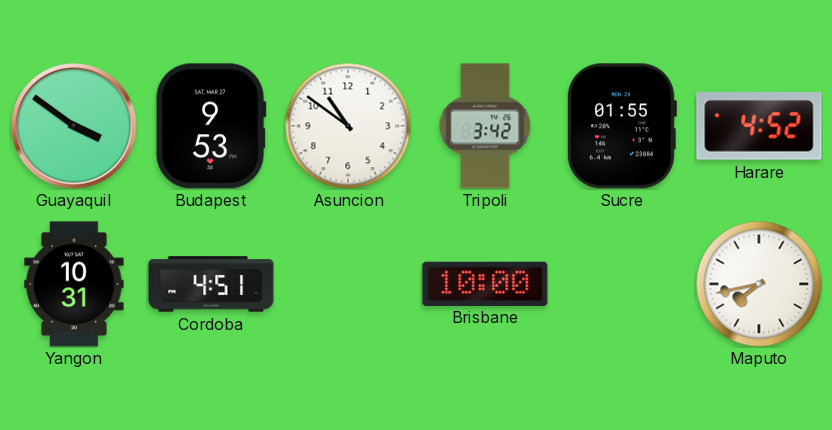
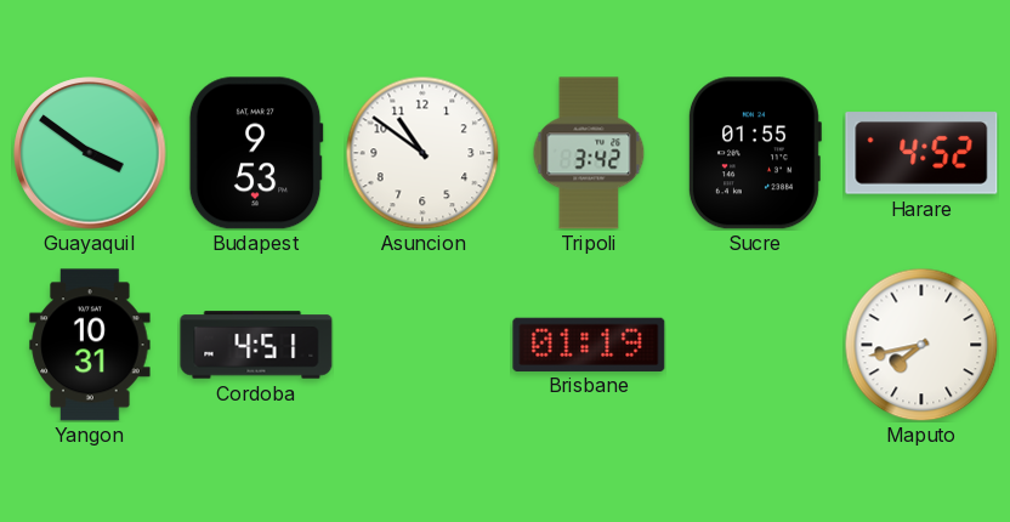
Brisbane: 10:00 -> 01:19
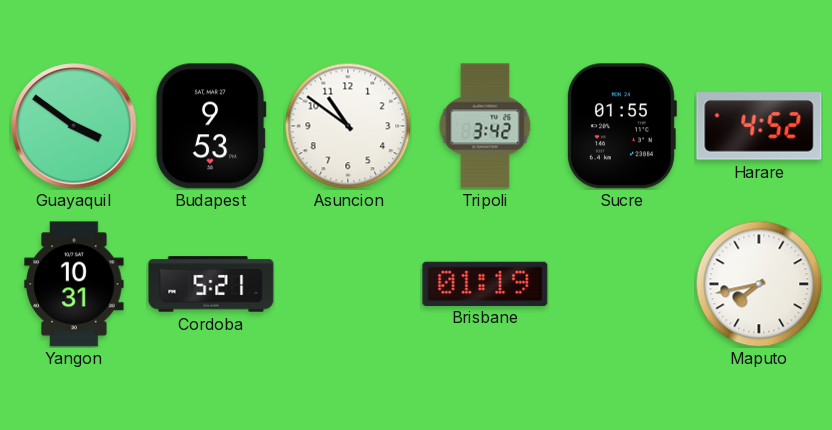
Cordoba: 4:51 -> 5:21
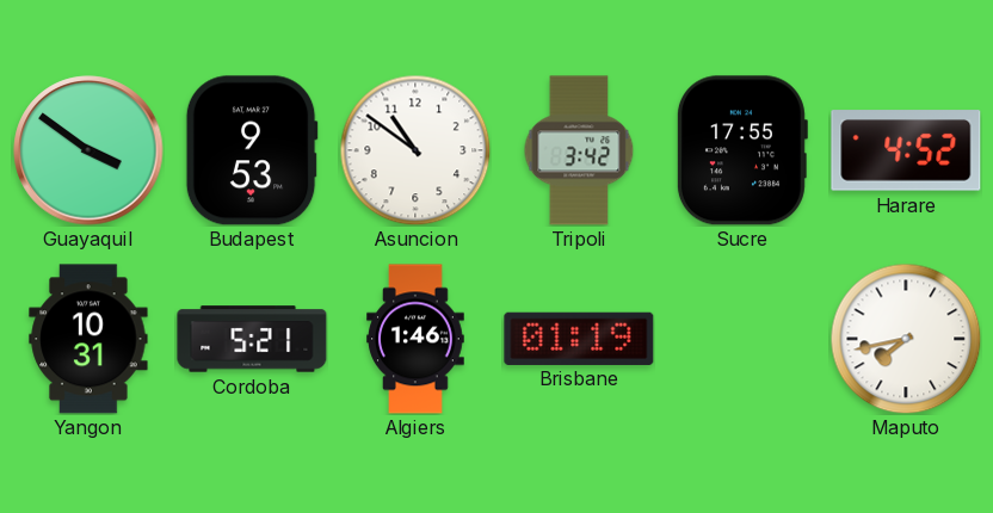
Sucre: 01:55 -> 17:55
Algiers: none -> 1:46
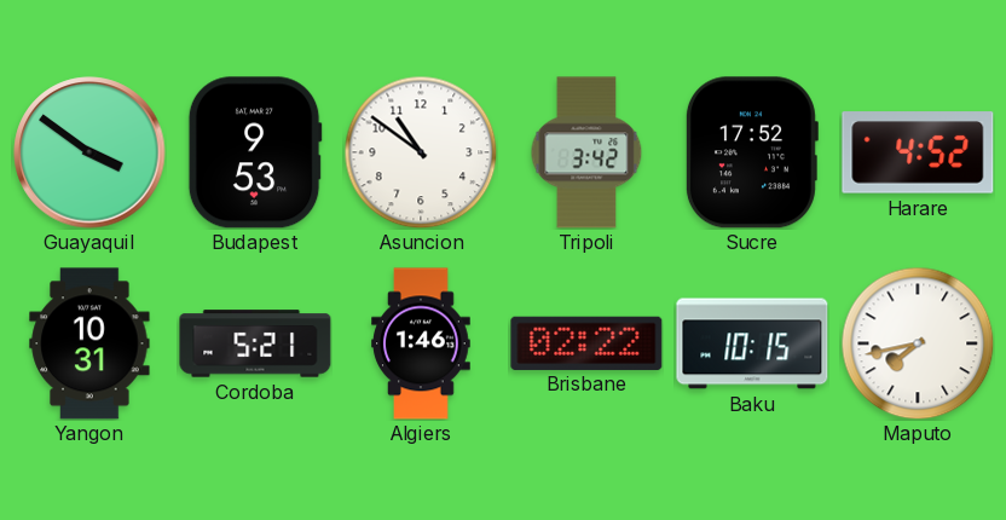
Sucre: 17:55 -> 17:52
Brisbane: 01:19 -> 02:22
Baku: none -> 10:15
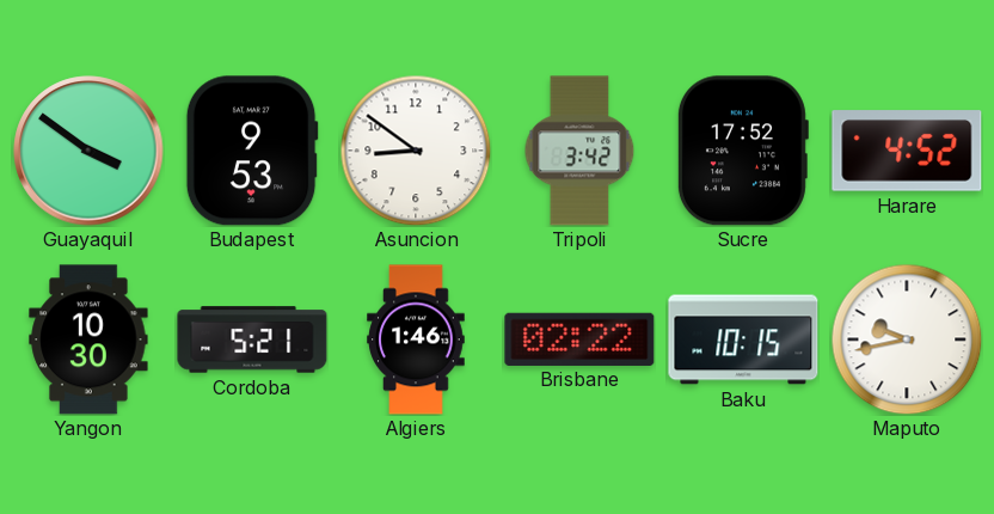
Asuncion: 10:51 -> 8:51
Yangon: 10:31 -> 10:30
Maputo: 7:43 -> 9:43
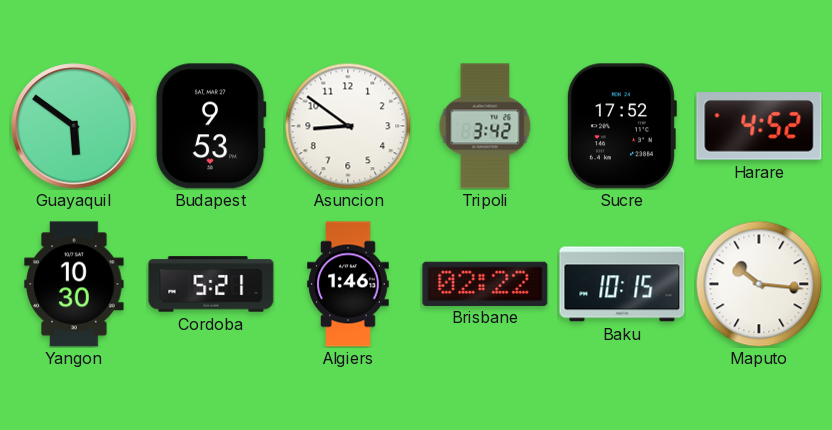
Guayaquil: 3:51 -> 5:51
Maputo: 9:43 -> 10:16
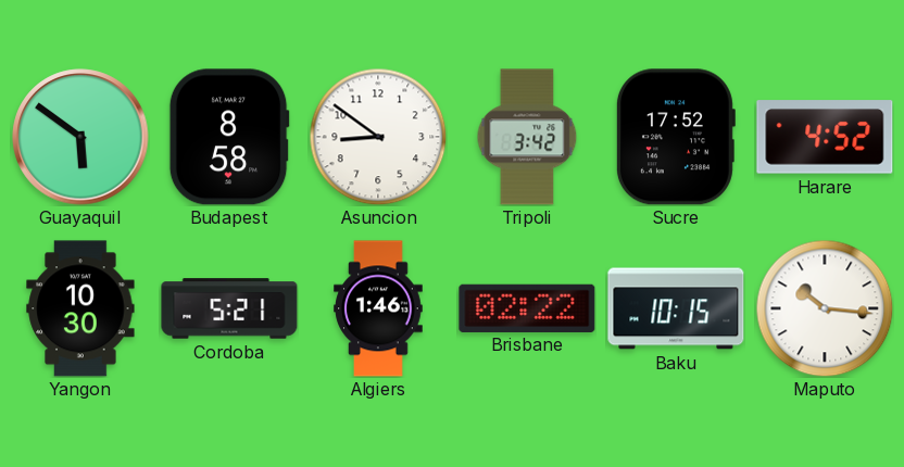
Budapest: 9:53 -> 8:58
